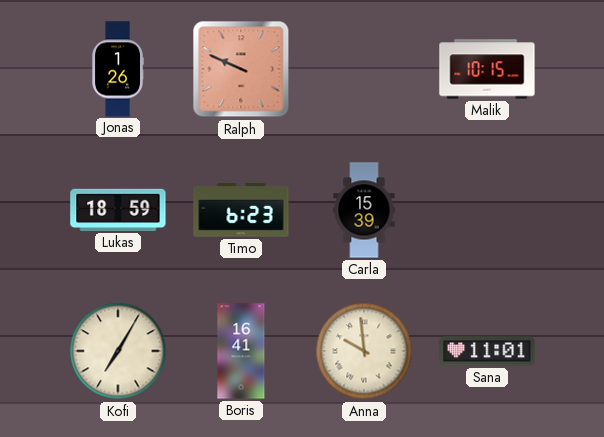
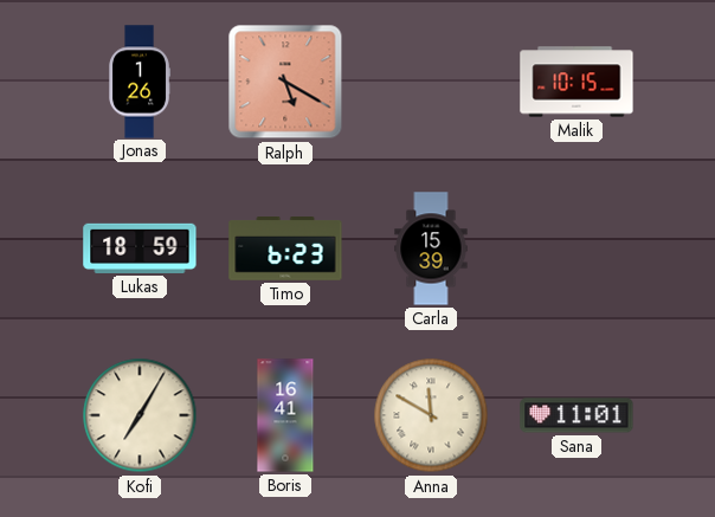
Ralph: 9:49 -> 5:20
Anna: 9:59 -> 11:50
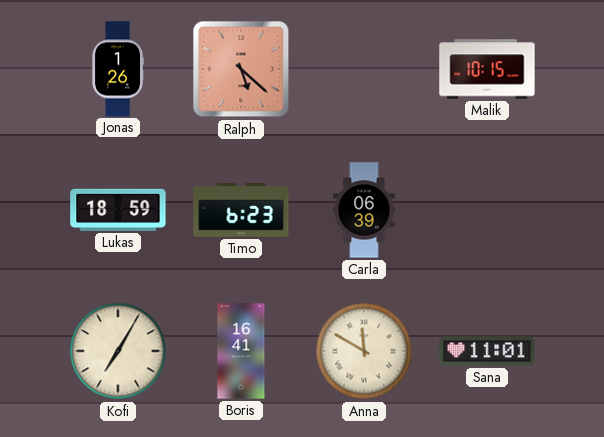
Ralph: 5:20 -> 5:22
Carla: 15:39 -> 06:39
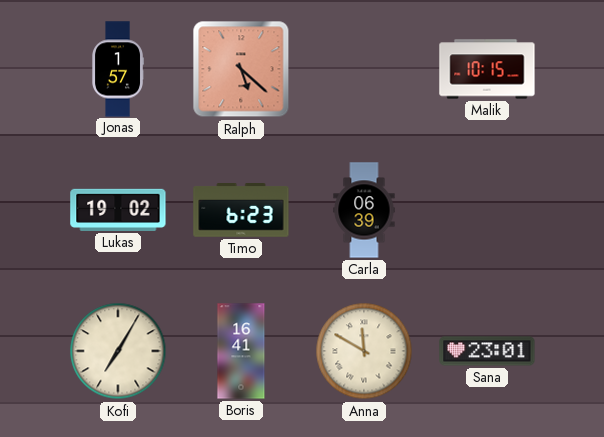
Jonas: 1:26 -> 1:57
Lukas: 18:59 -> 19:02
Sana: 11:01 -> 23:01
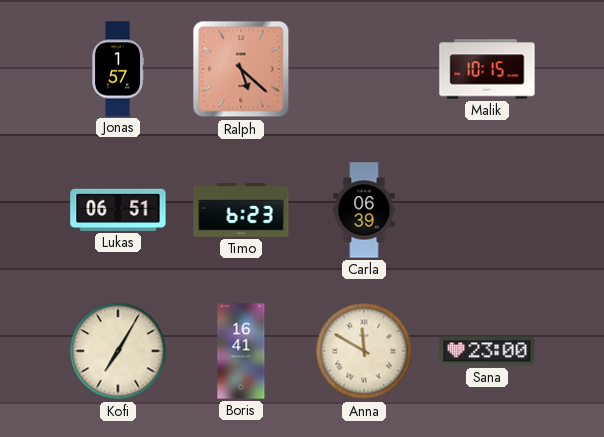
Lukas: 19:02 -> 06:51
Sana: 23:01 -> 23:00
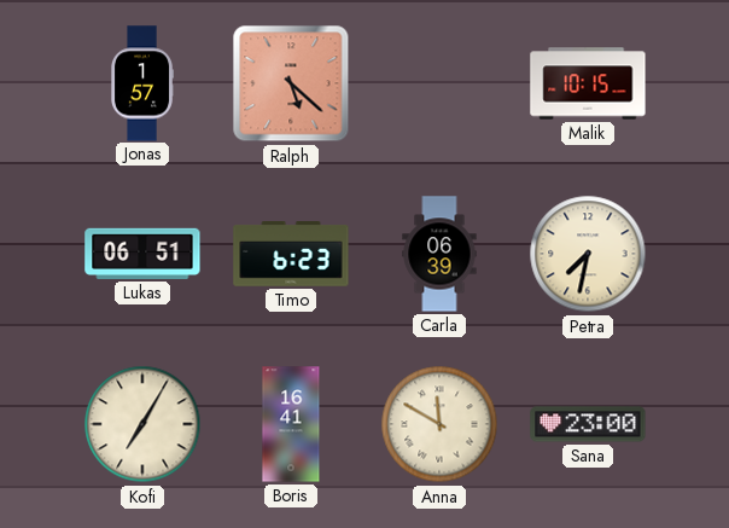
Petra: none -> 7:32
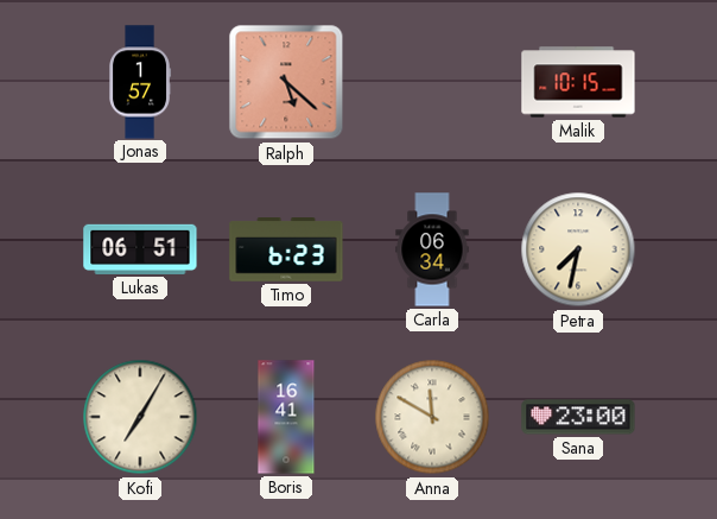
Carla: 06:39 -> 06:34
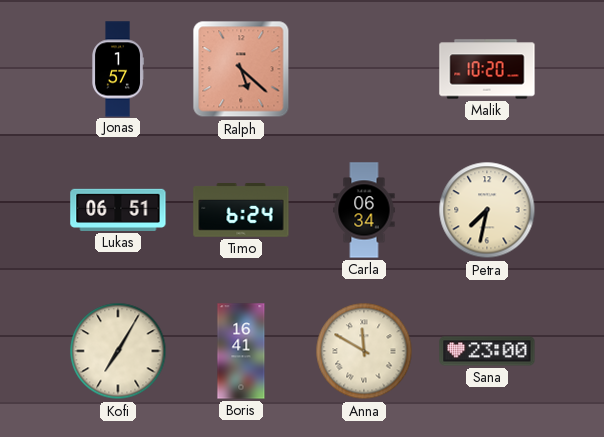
Malik: 10:15 -> 10:20
Timo: 6:23 -> 6:24
